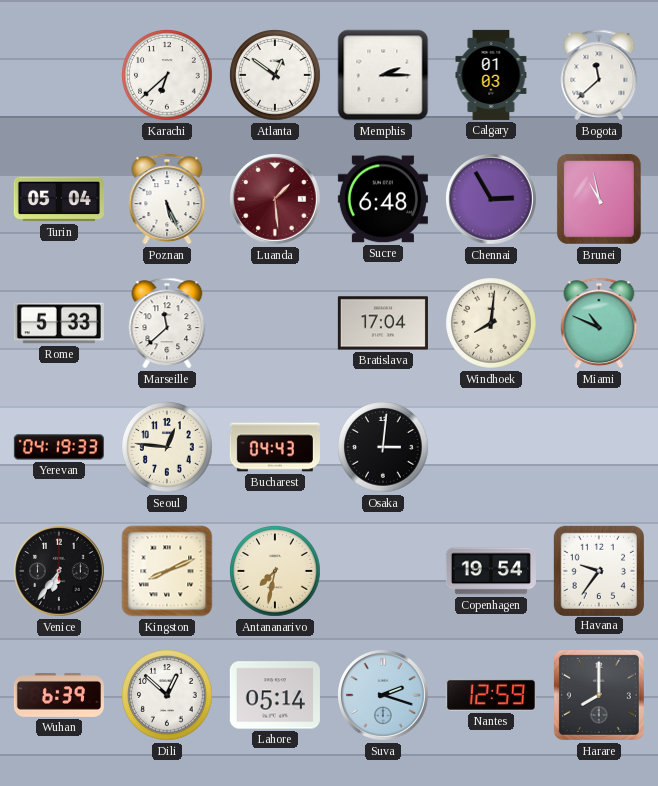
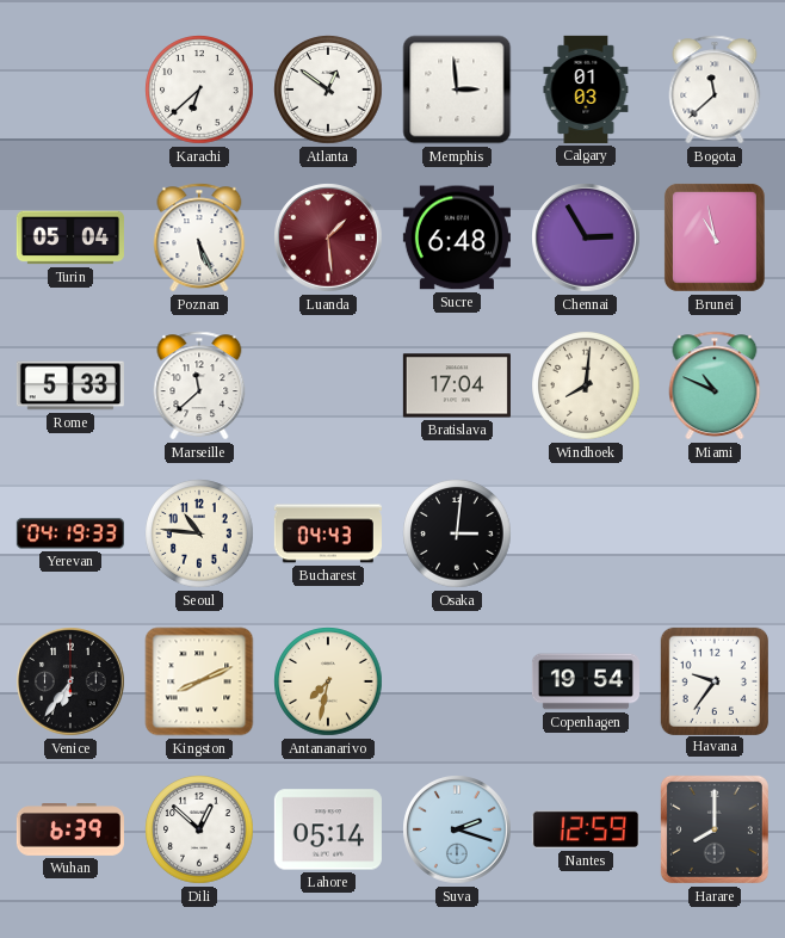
Memphis: 2:15 -> 2:59
Seoul: 12:46 -> 10:46
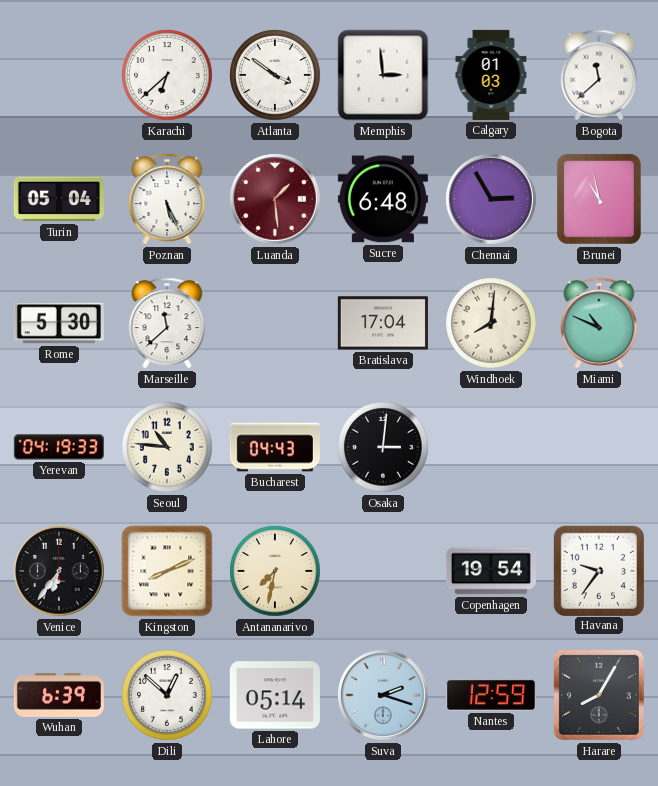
Atlanta: 12:51 -> 3:51
Rome: 5:33 -> 5:30
Harare: 8:00 -> 8:05
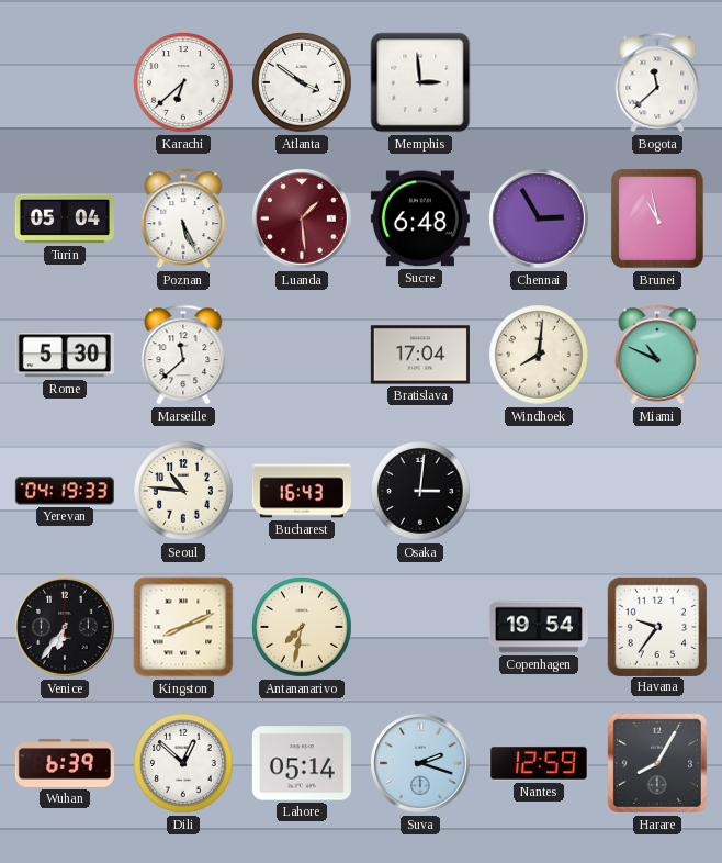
Calgary: 01:03 -> none
Bucharest: 04:43 -> 16:43
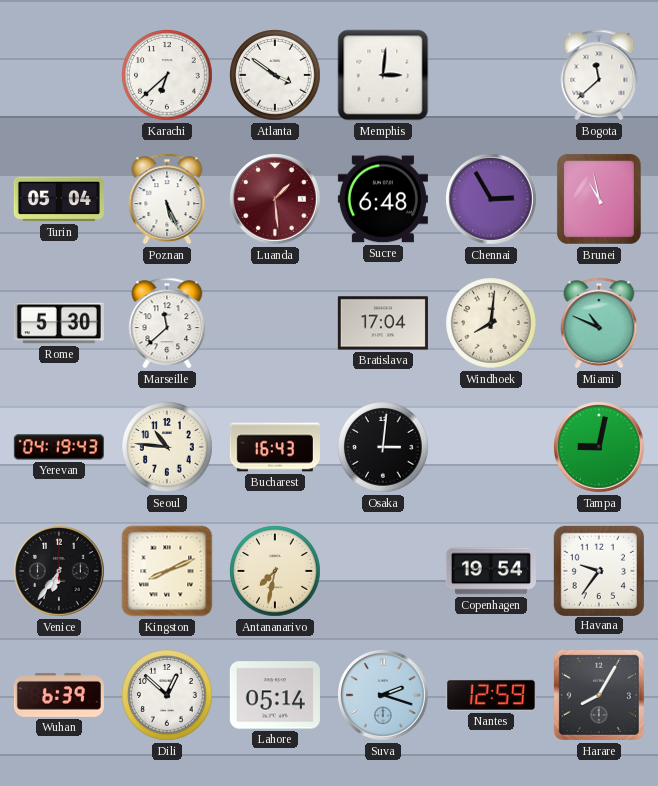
Memphis: 2:59 -> 3:01
Yerevan: 04:19:33 -> 04:19:43
Tampa: none -> 9:02
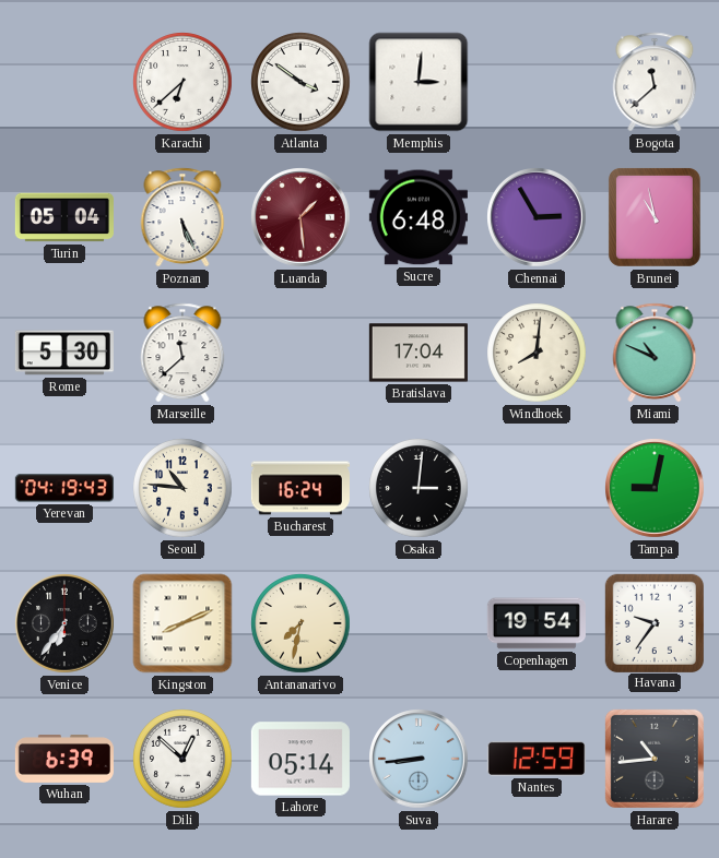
Bucharest: 16:43 -> 16:24
Suva: 2:18 -> 8:44
Harare: 8:05 -> 10:44
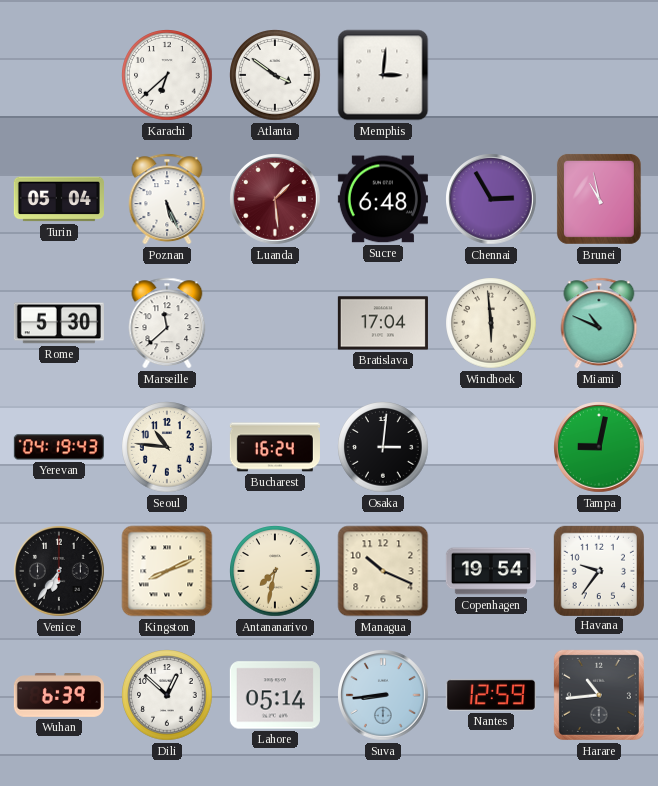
Bogota: 11:38 -> none
Windhoek: 8:01 -> 5:59
Managua: none -> 10:19
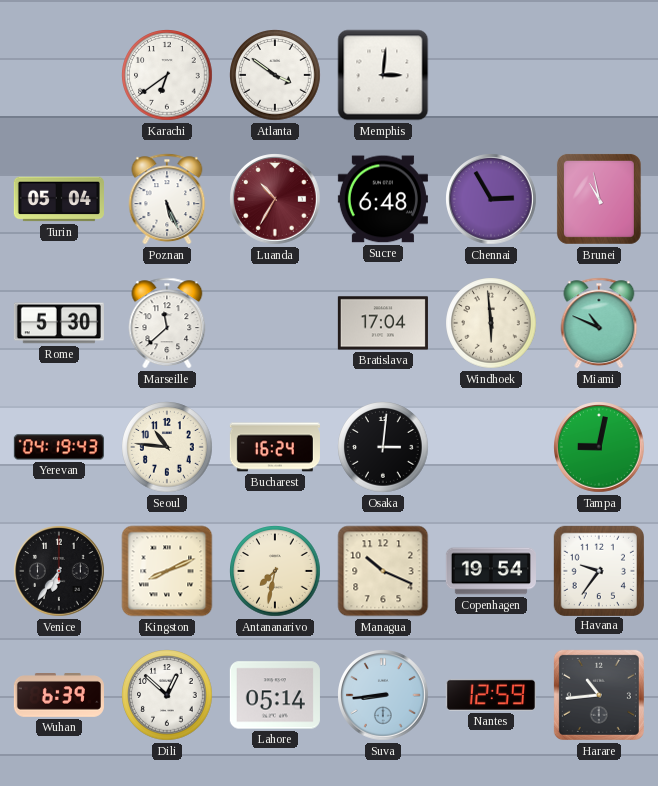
Karachi: 6:38 -> 6:39
Luanda: 1:29 -> 10:35
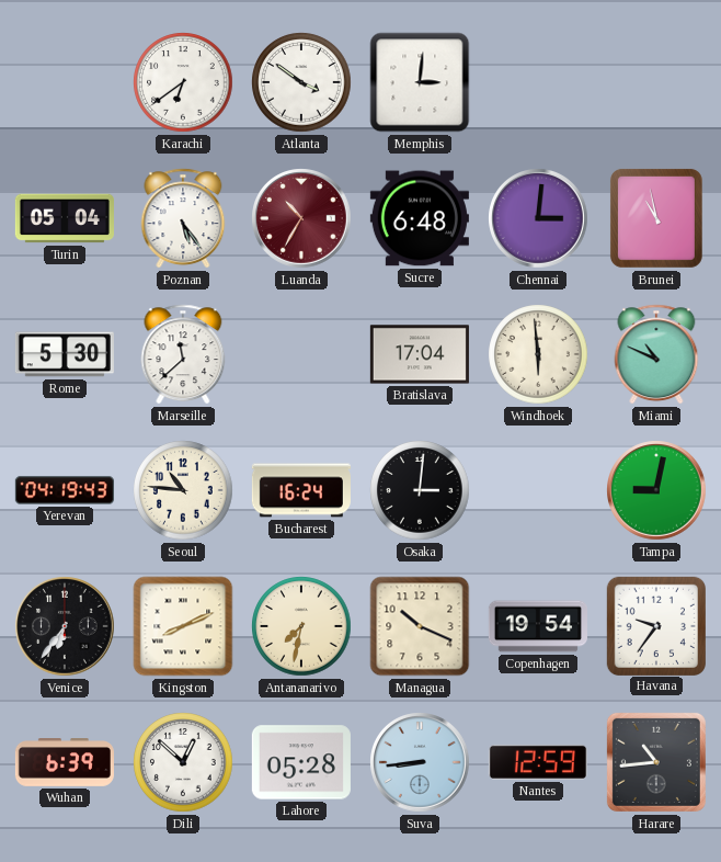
Poznan: 5:26 -> 5:24
Chennai: 2:55 -> 3:01
Lahore: 05:14 -> 05:28
